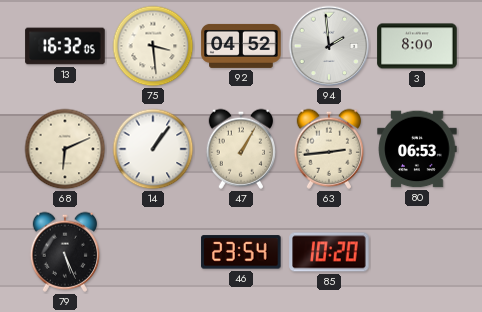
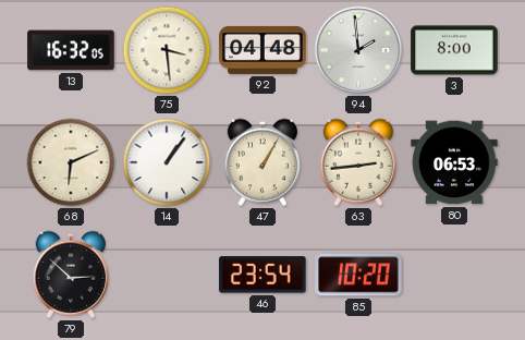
92: 04:52 -> 04:48
79: 5:26 -> 2:52
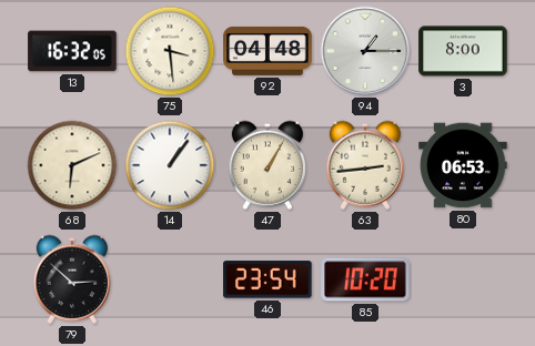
94: 1:59 -> 1:15
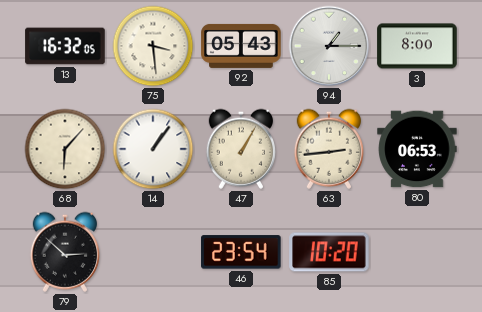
92: 04:48 -> 05:43
68: 6:11 -> 6:07
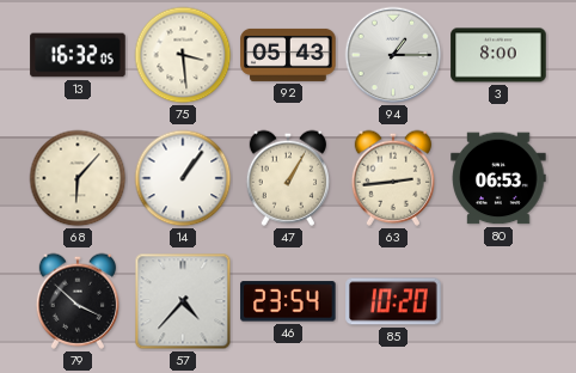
79: 2:52 -> 3:52
57: none -> 4:37
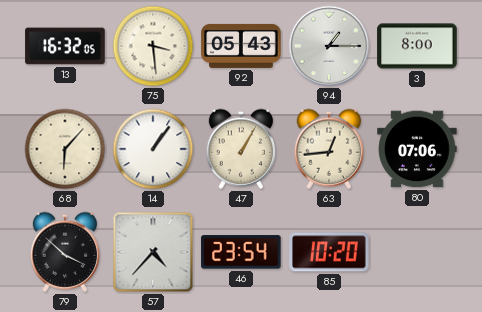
63: 2:44 -> 12:44
80: 06:53 -> 07:06
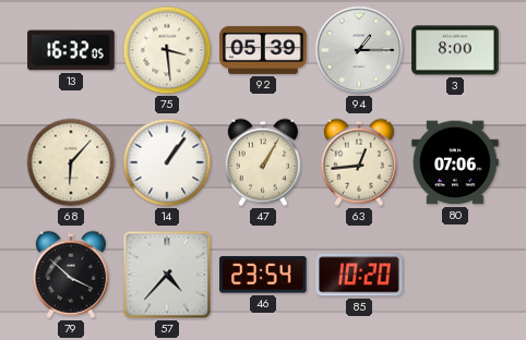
92: 05:43 -> 05:39
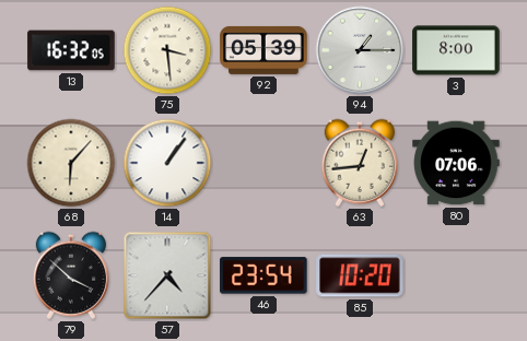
47: 1:05 -> none
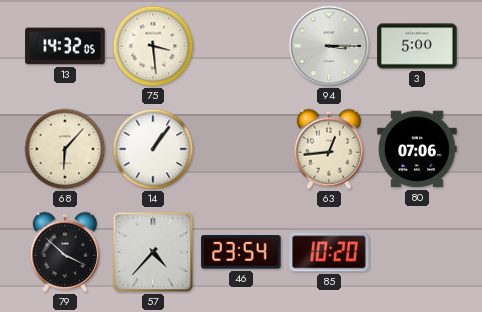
13: 16:32 -> 14:32
92: 05:39 -> none
94: 1:15 -> 3:15
3: 8:00 -> 5:00
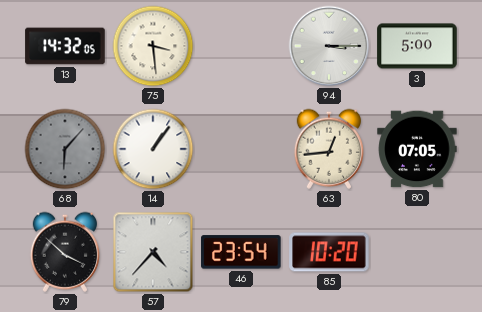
68 dial: cream -> grey
80: 07:06 -> 07:05
